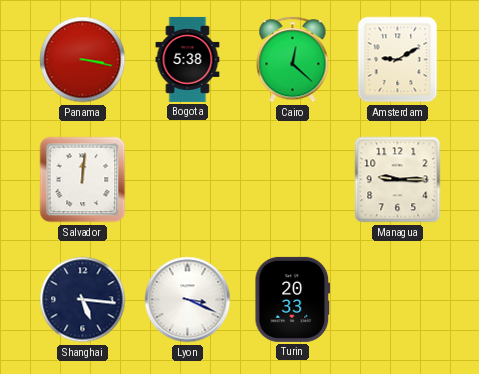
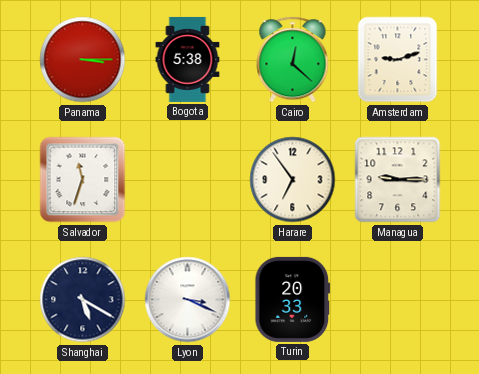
Panama: 3:17 -> 3:15
Amsterdam: 9:10 -> 9:12
Salvador: 12:01 -> 11:33
Harare: none -> 6:54
Shanghai: 5:16 -> 5:20
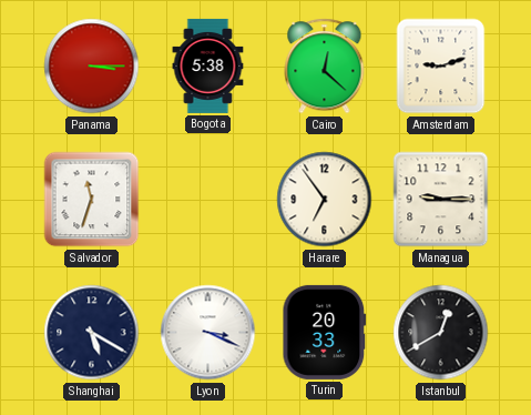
Istanbul: none -> 12:40
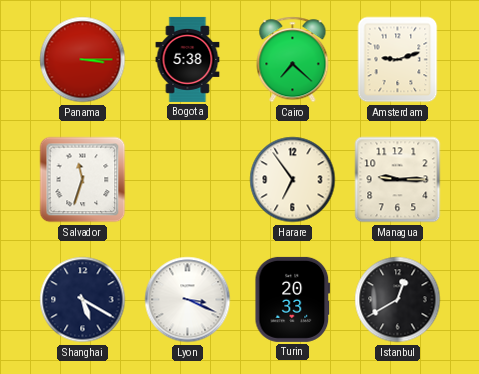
Cairo: 12:22 -> 7:22
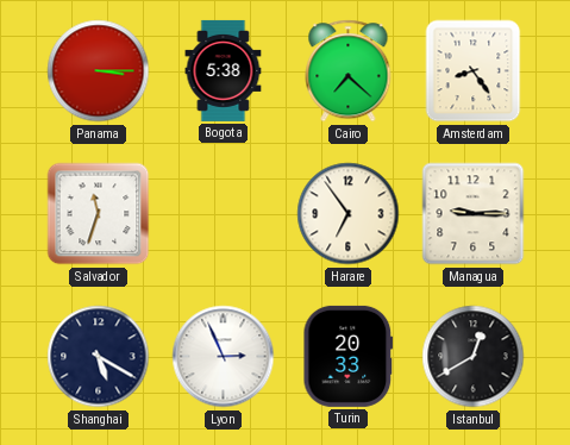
Amsterdam: 9:12 -> 8:24
Lyon: 3:19 -> 2:56
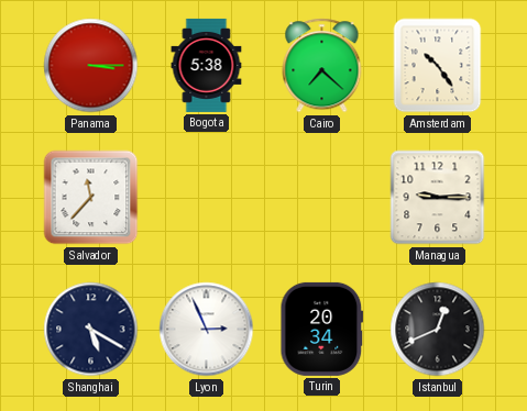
Amsterdam: 8:24 -> 10:24
Salvador: 11:33 -> 11:37
Harare: 6:54 -> none
Turin: 20:33 -> 20:34
Istanbul: 12:40 -> 12:41
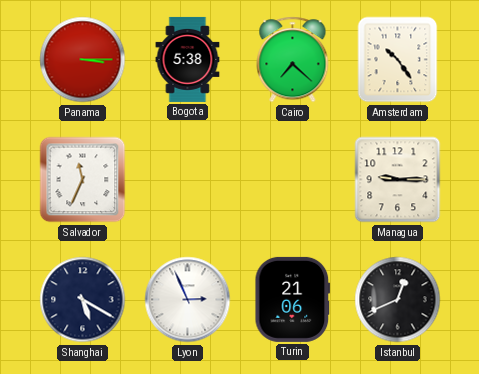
Salvador: 11:37 -> 11:34
Turin: 20:34 -> 21:06
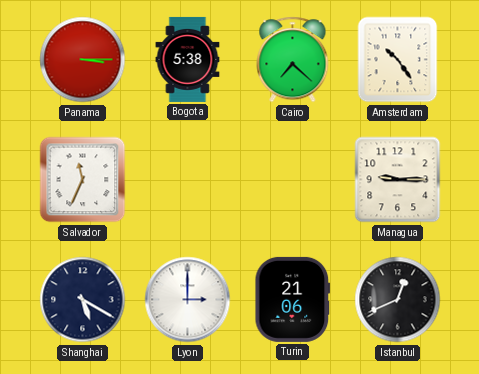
Lyon: 2:56 -> 3:00
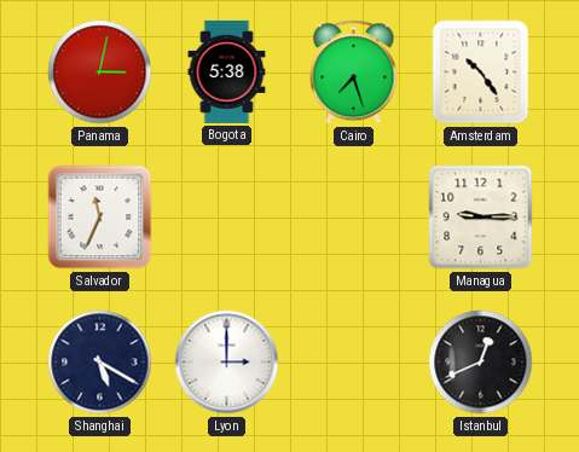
Panama: 3:15 -> 3:02
Cairo: 7:22 -> 7:27
Turin: 21:06 -> none
